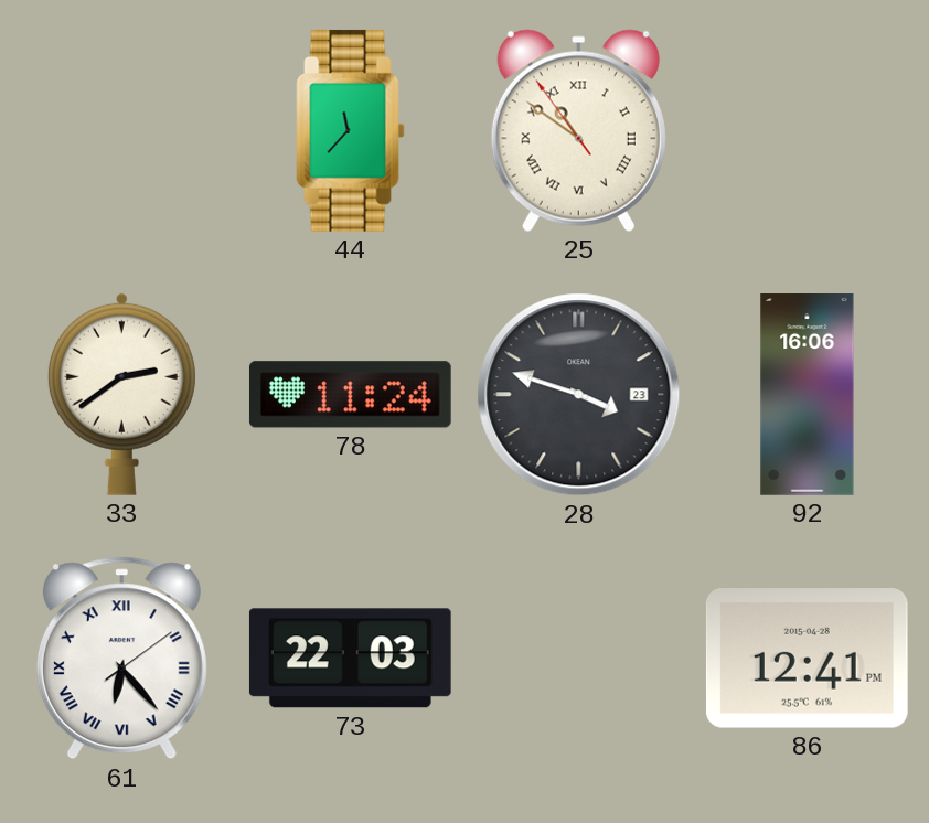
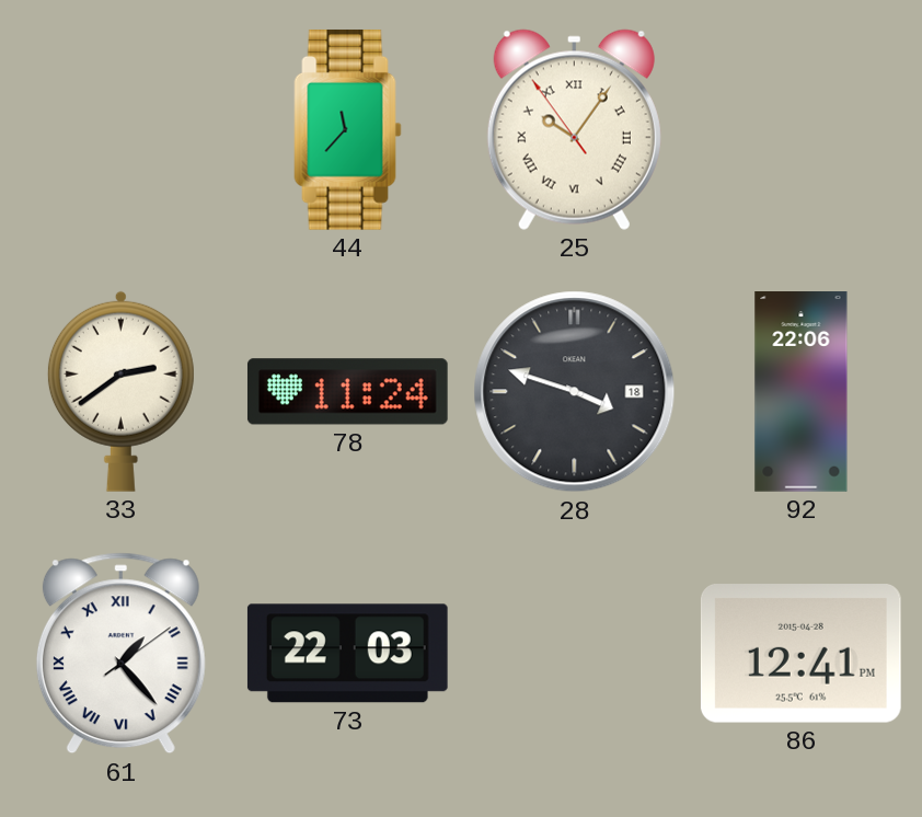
25: 10:50 -> 10:05
28 date: 23 -> 18
92: 16:06 -> 22:06
61: 6:23 -> 1:23
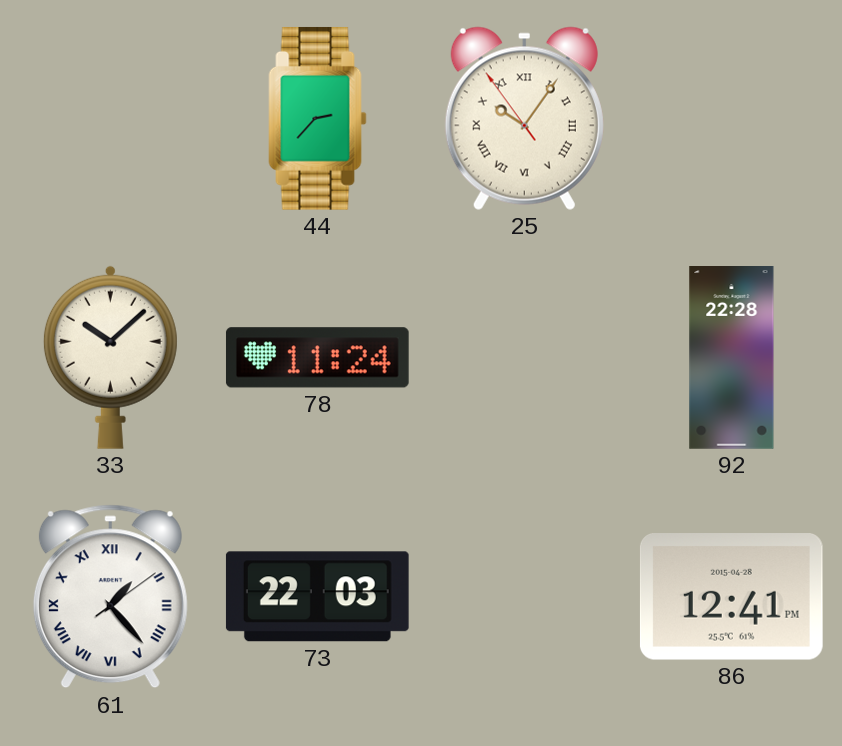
44: 11:37 -> 2:37
33: 2:39 -> 10:08
28: 3:48 -> none
92: 22:06 -> 22:28
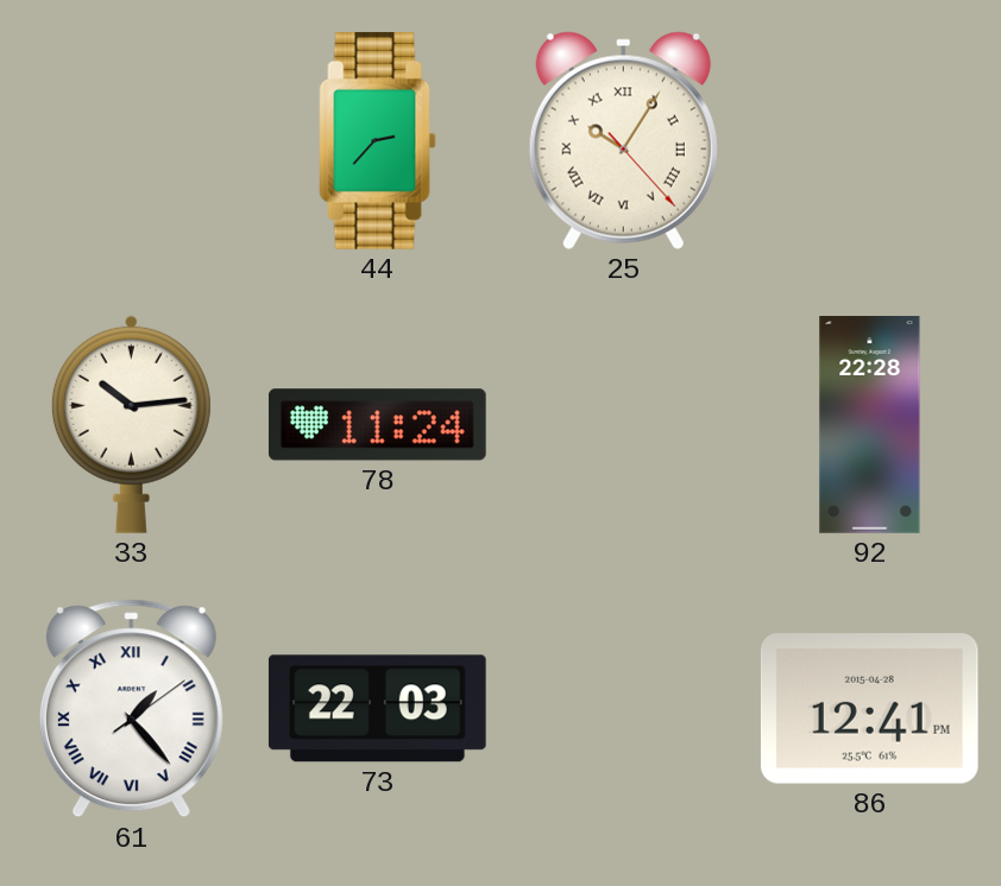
25: 10:05:54 -> 10:05:23
33: 10:08 -> 10:14
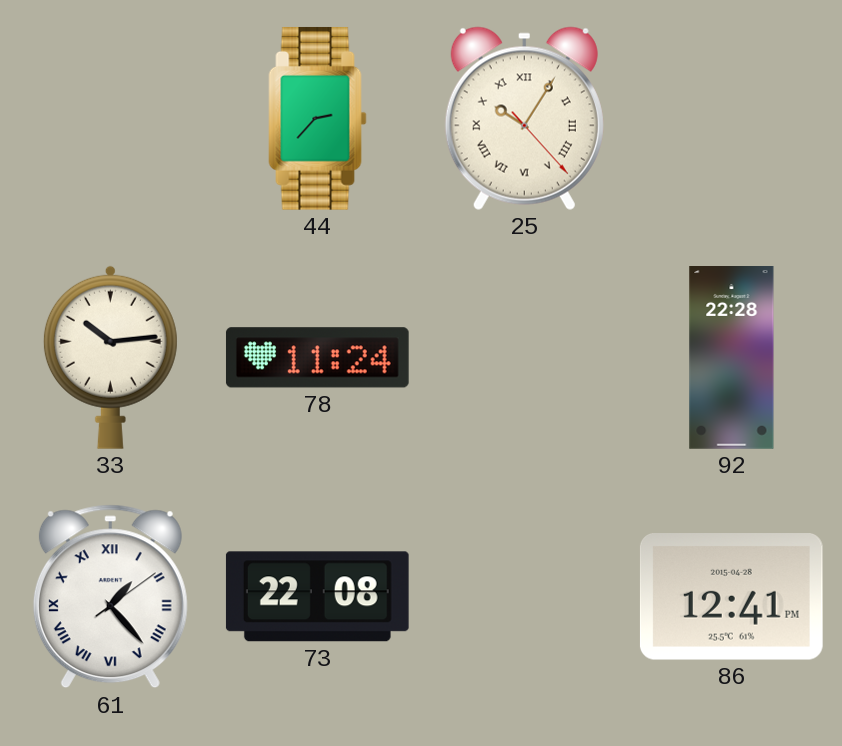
73: 22:03 -> 22:08
